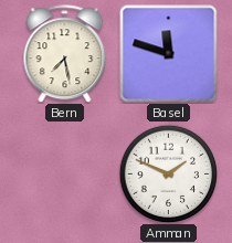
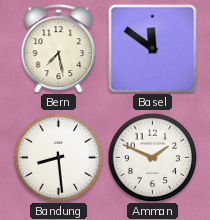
Basel: 11:48 -> 11:51
Bandung: none -> 8:29
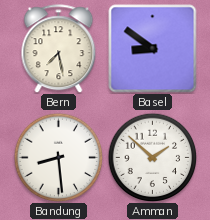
Basel: 11:51 -> 8:51
Amman: 1:49 -> 1:52
